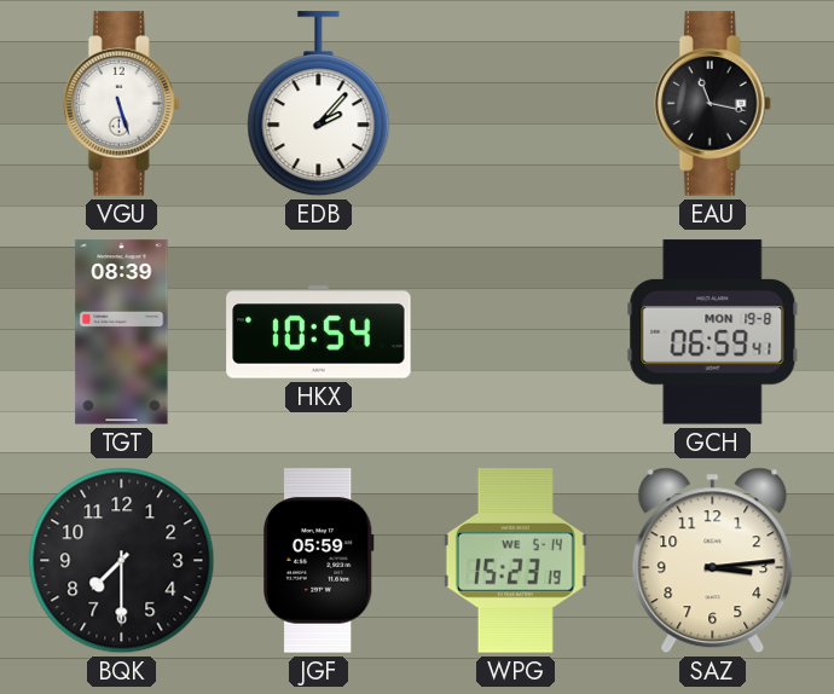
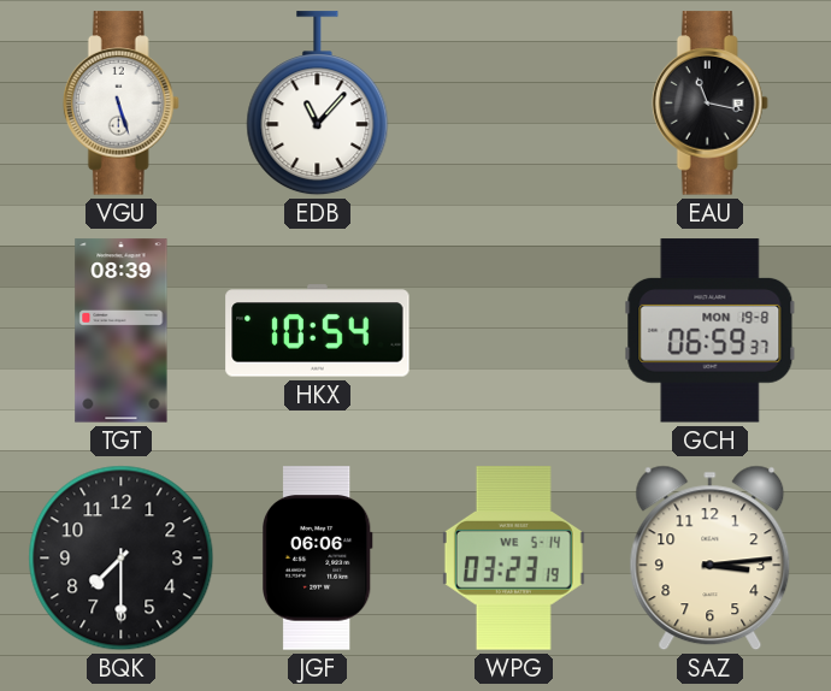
EDB: 2:07 -> 11:07
GCH: 06:59:41 -> 06:59:37
JGF: 05:59 -> 06:06
WPG: 15:23 -> 03:23
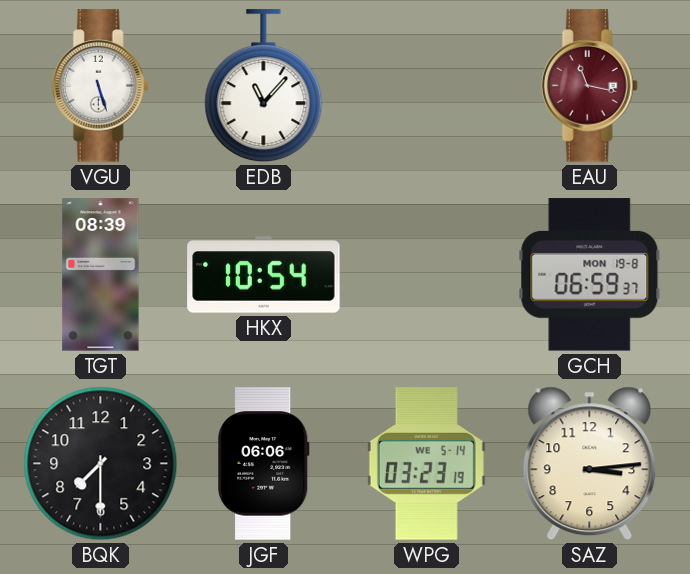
EAU dial: black -> burgundy
